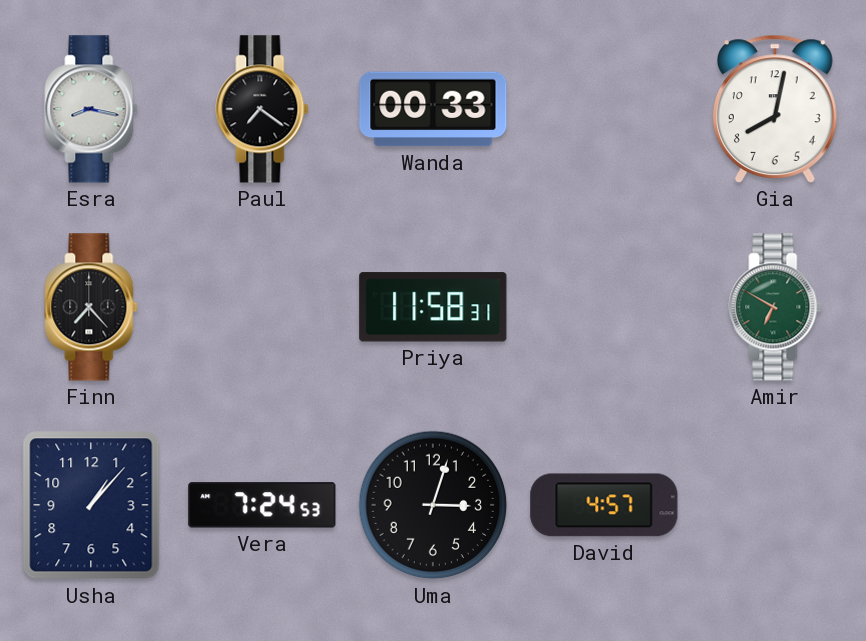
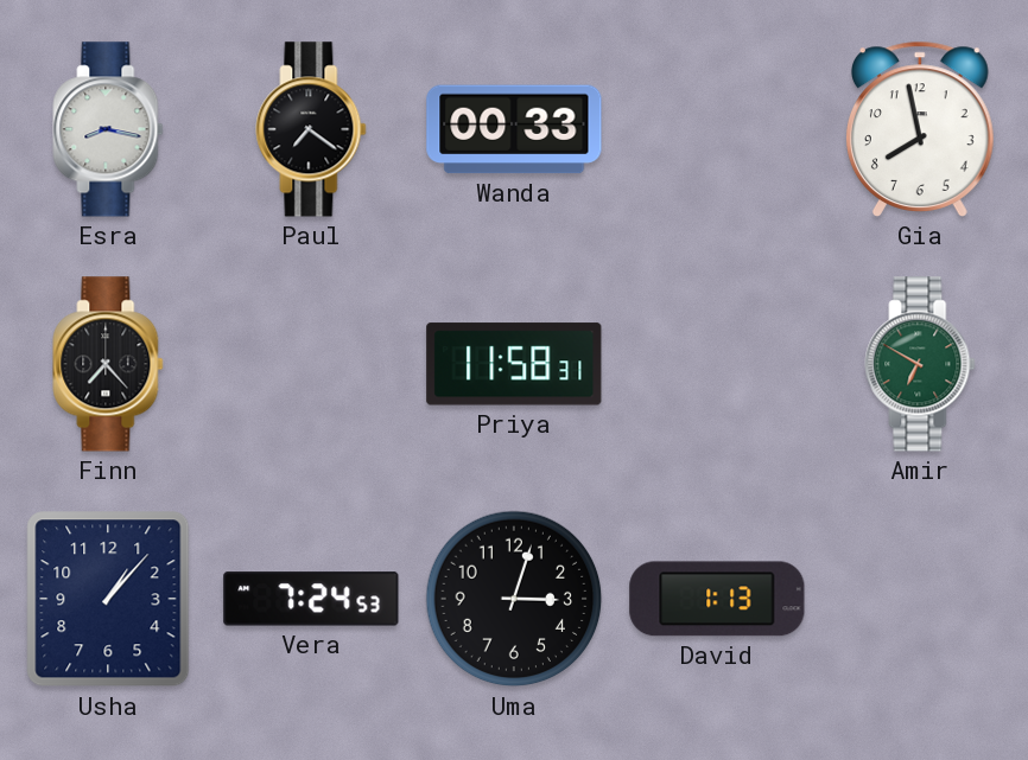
Gia: 8:02 -> 7:58
David: 4:57 -> 1:13
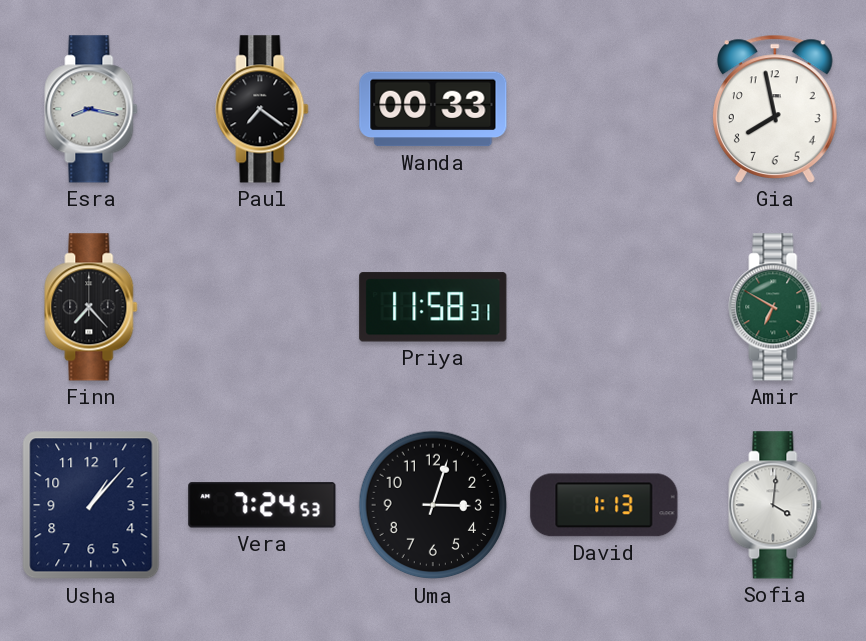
Sofia: none -> 4:01
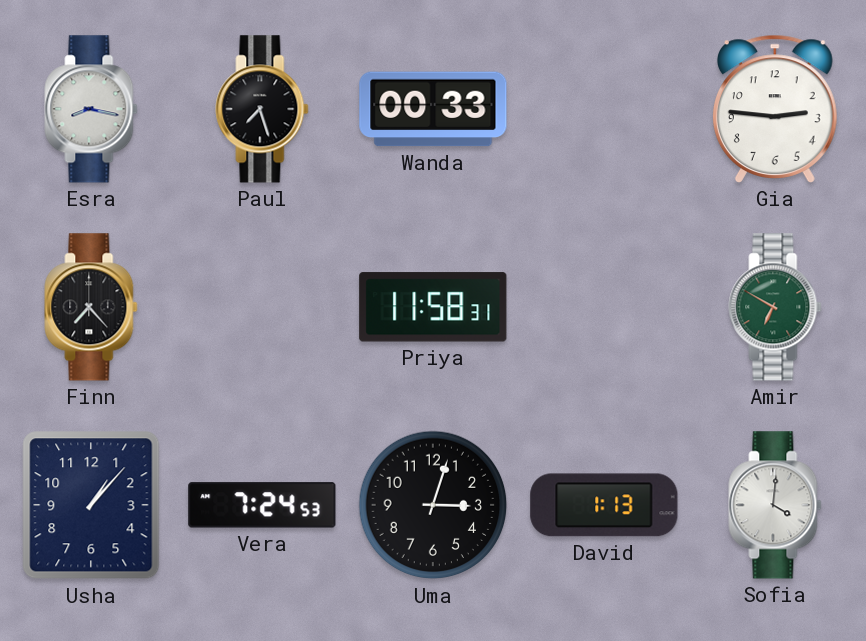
Paul: 7:21 -> 7:27
Gia: 7:58 -> 2:46
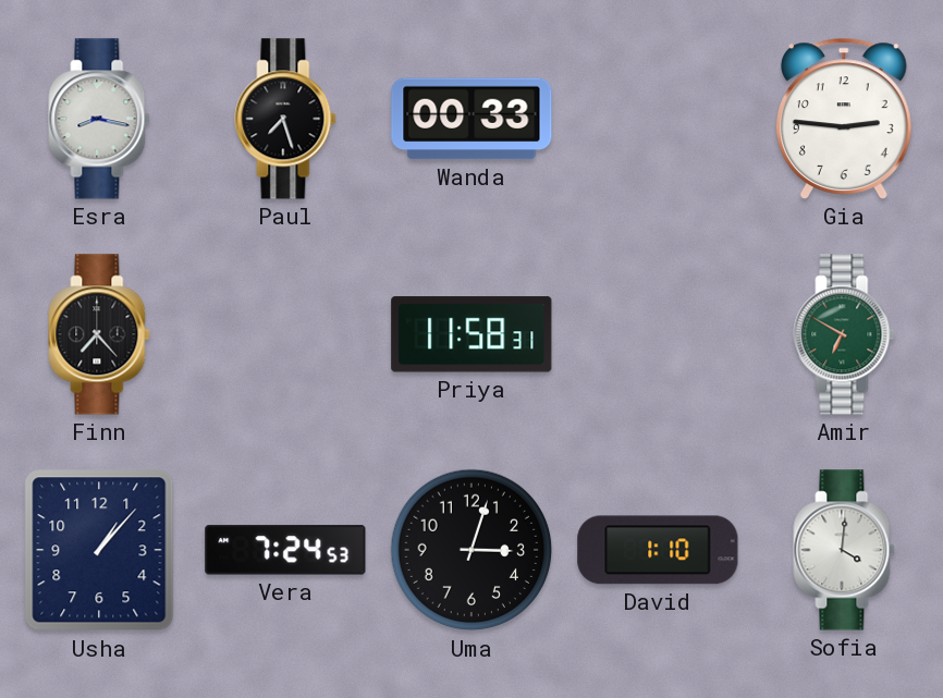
David: 1:13 -> 1:10
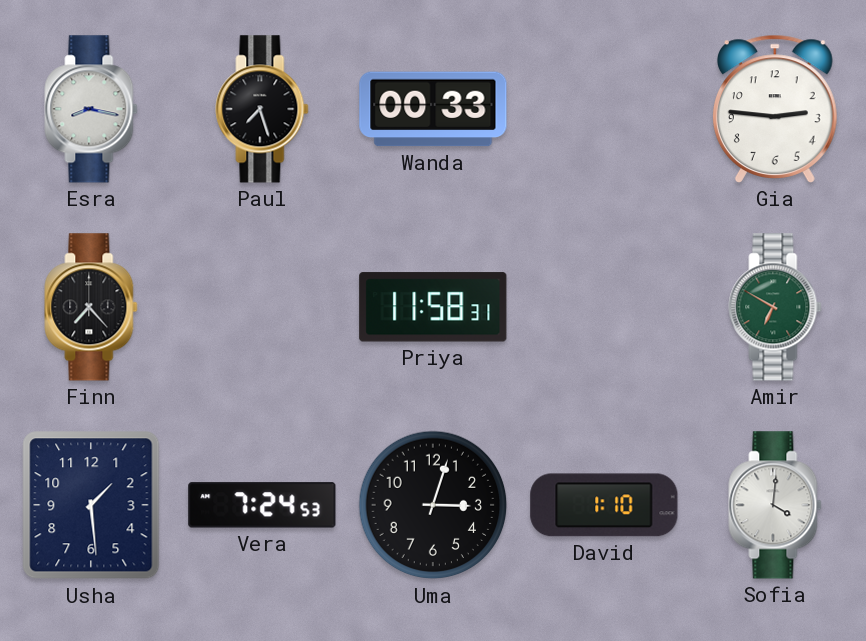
Usha: 1:07 -> 1:29
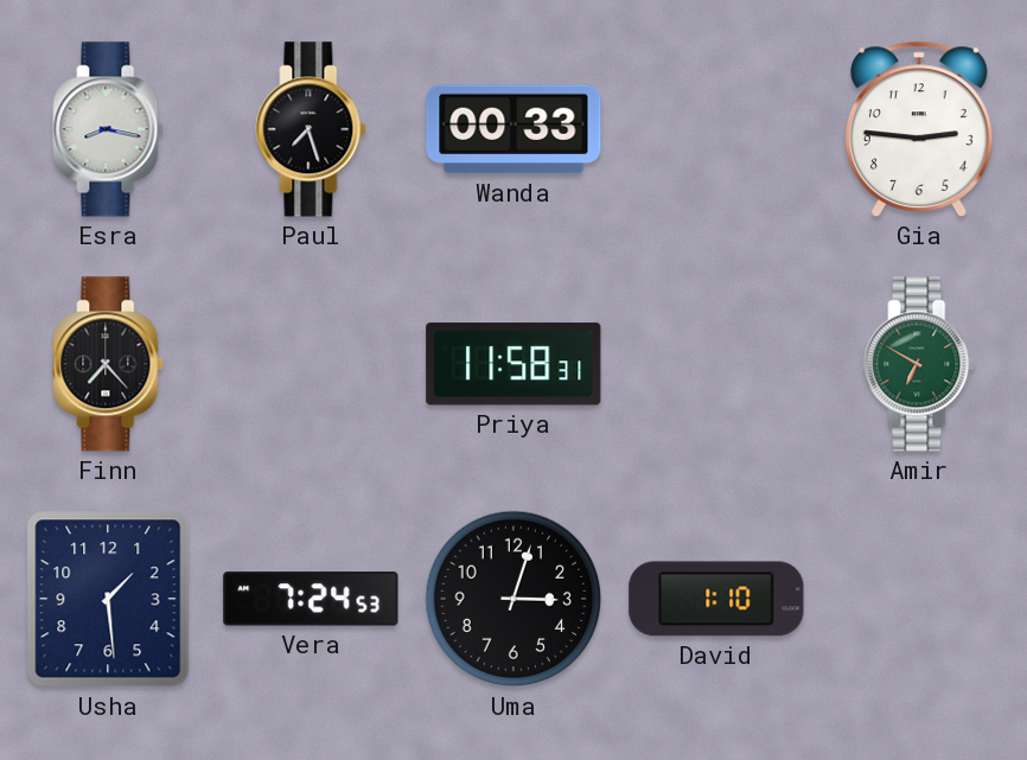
Sofia: 4:01 -> none
